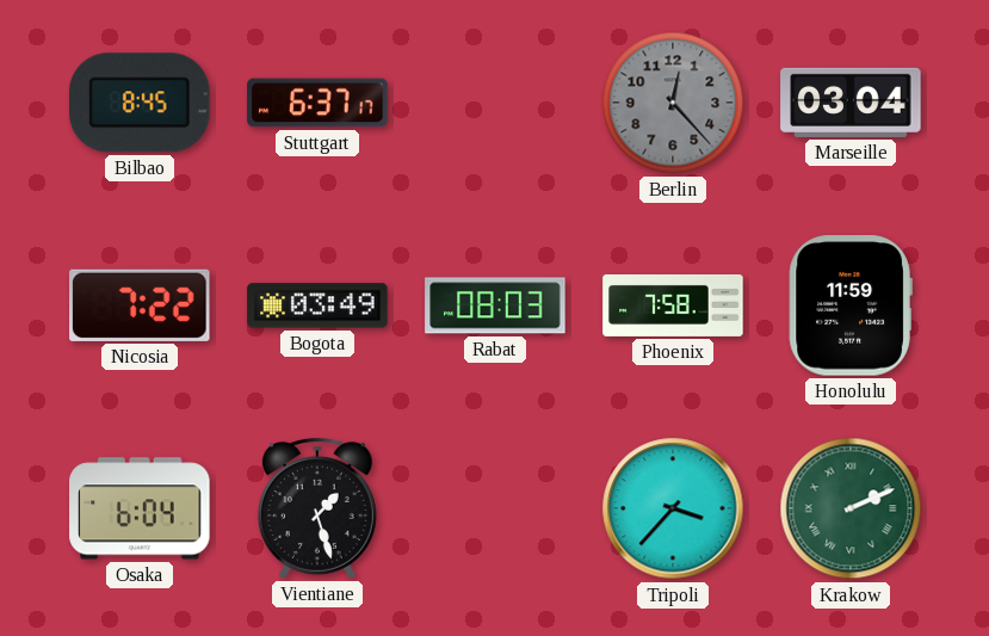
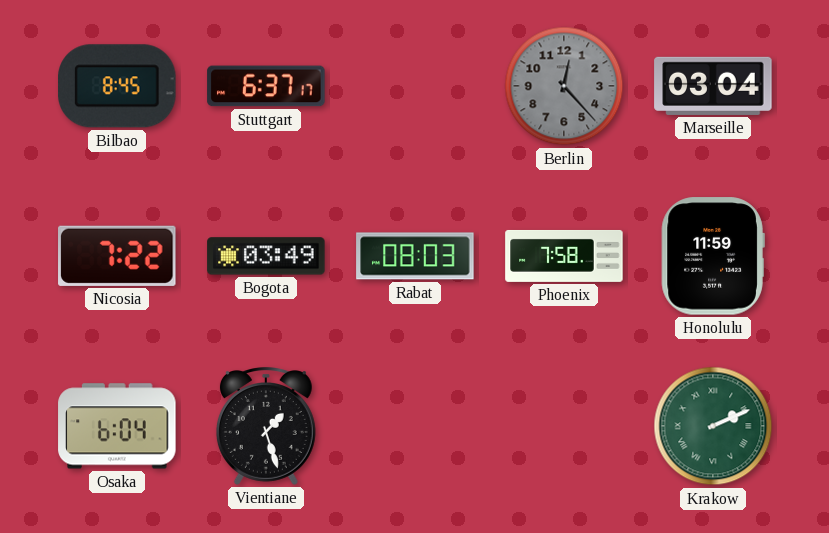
Tripoli: 3:37 -> none
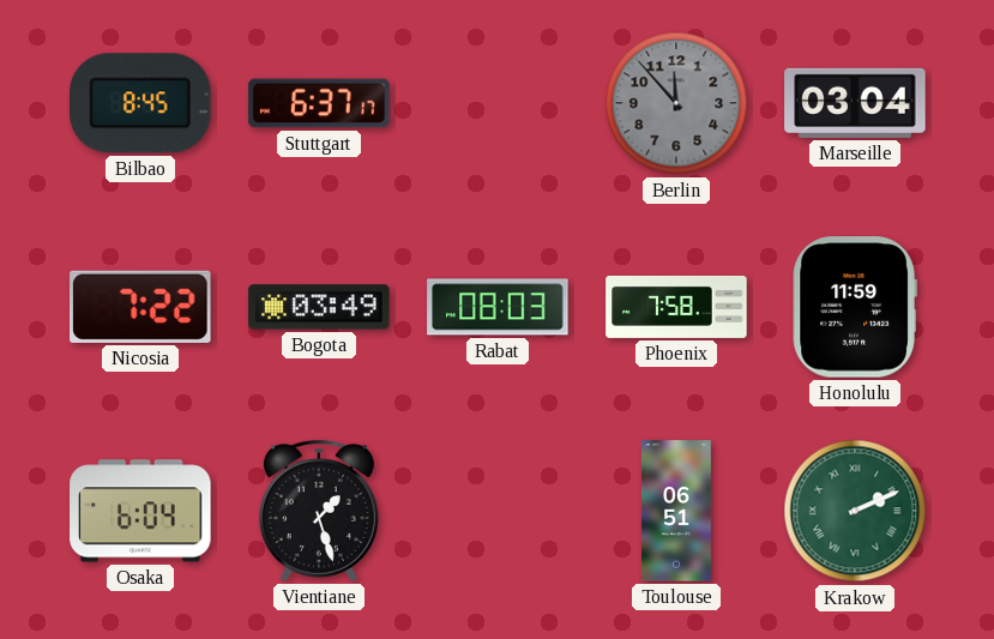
Berlin: 12:23 -> 11:53
Toulouse: none -> 06:51
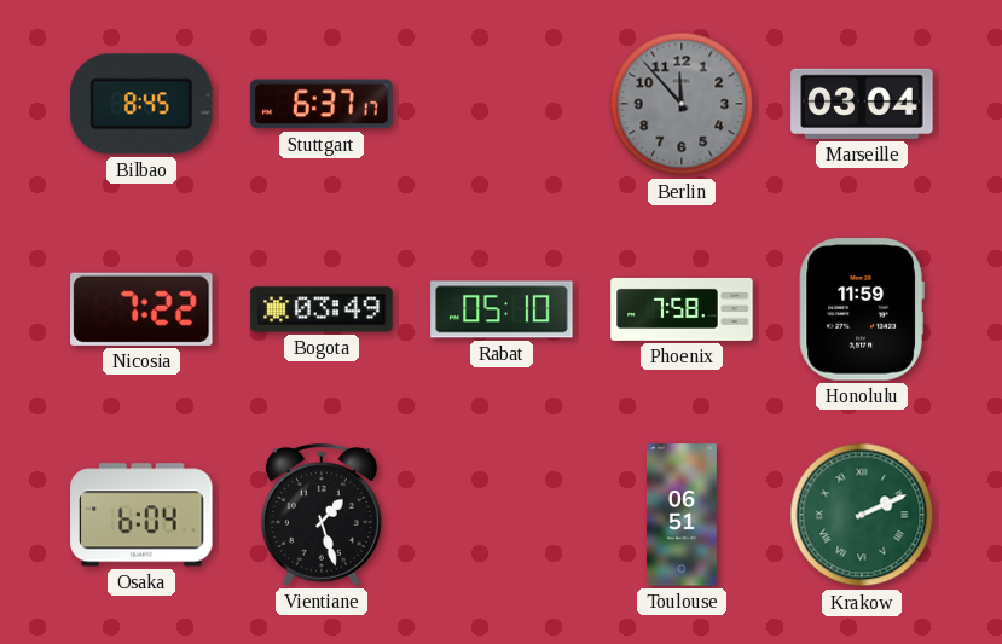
Rabat: 08:03 -> 05:10
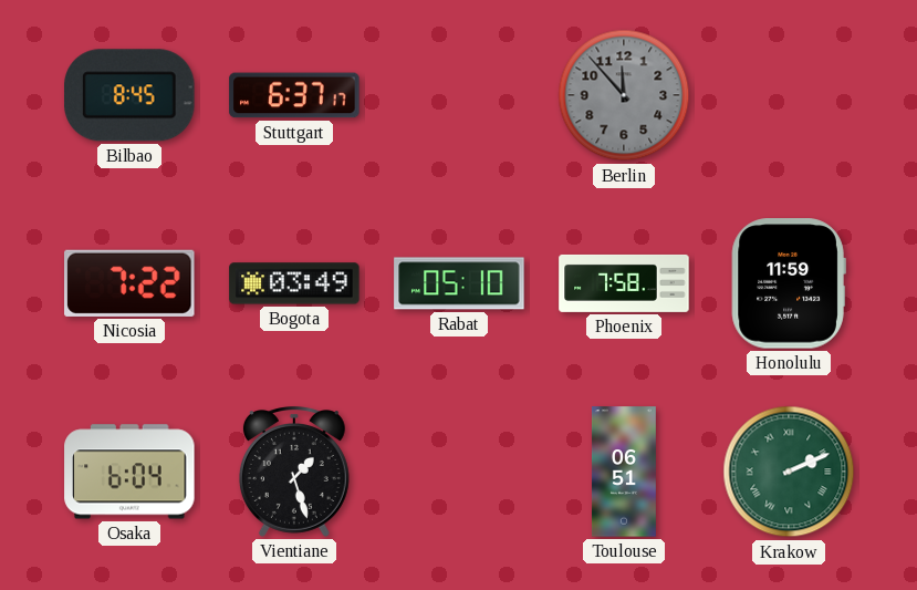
Marseille: 03:04 -> none
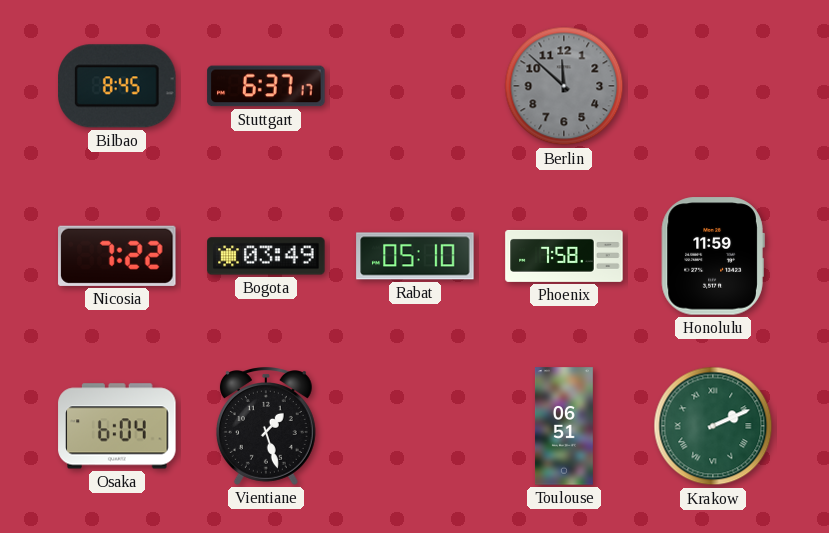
Berlin: 11:53 -> 11:52
